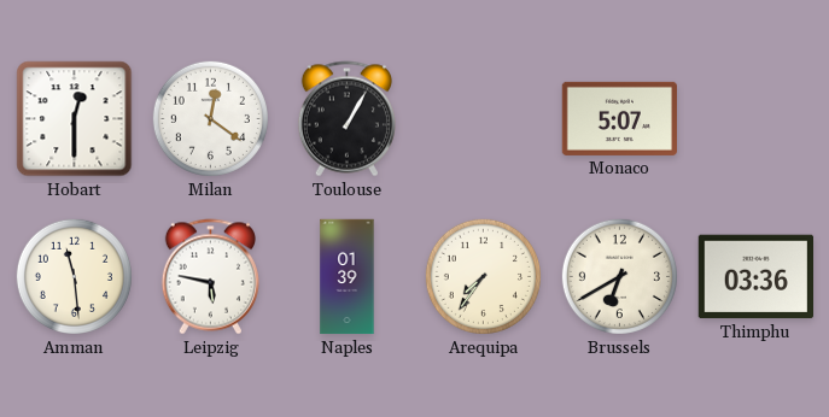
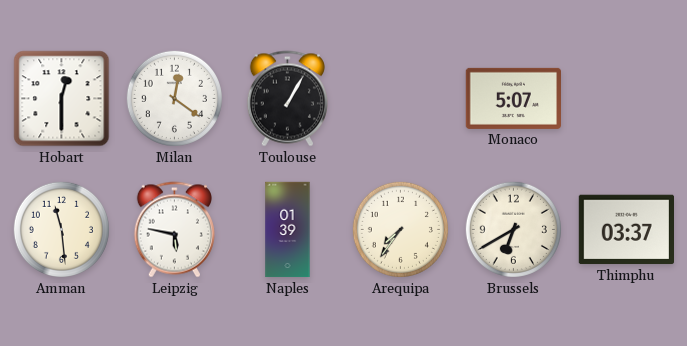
Thimphu: 03:36 -> 03:37
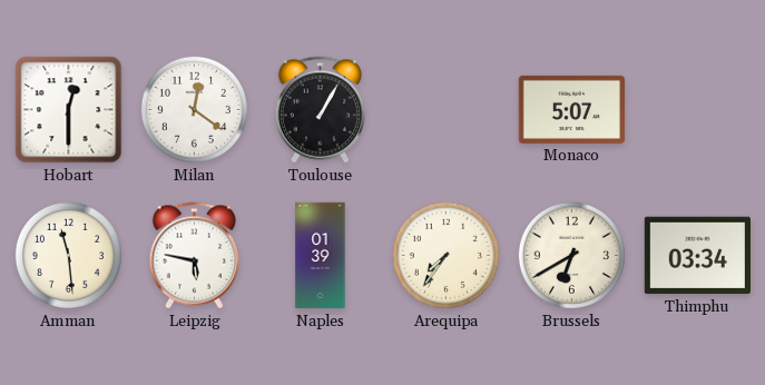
Thimphu: 03:37 -> 03:34
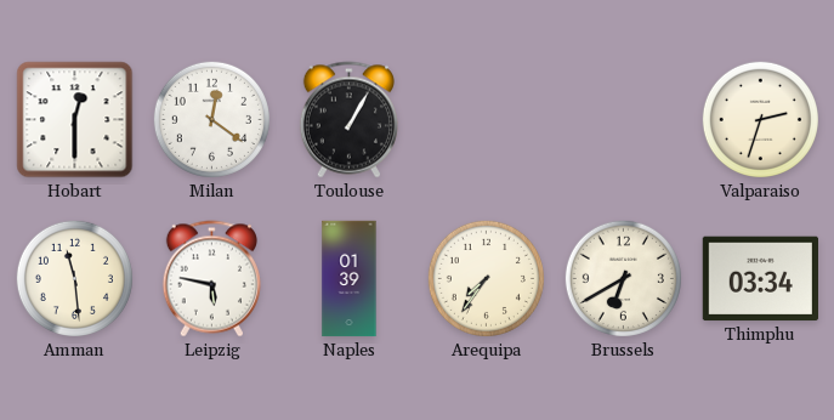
Monaco: 5:07 -> none
Valparaiso: none -> 2:33
